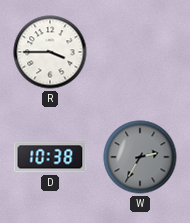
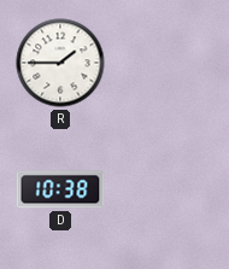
R: 3:45 -> 1:45
W: 2:35 -> none
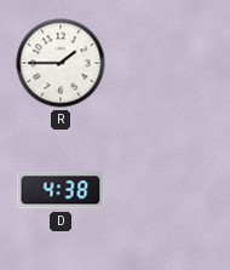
D: 10:38 -> 4:38
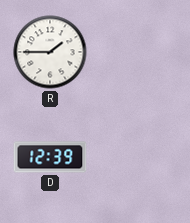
D: 4:38 -> 12:39
